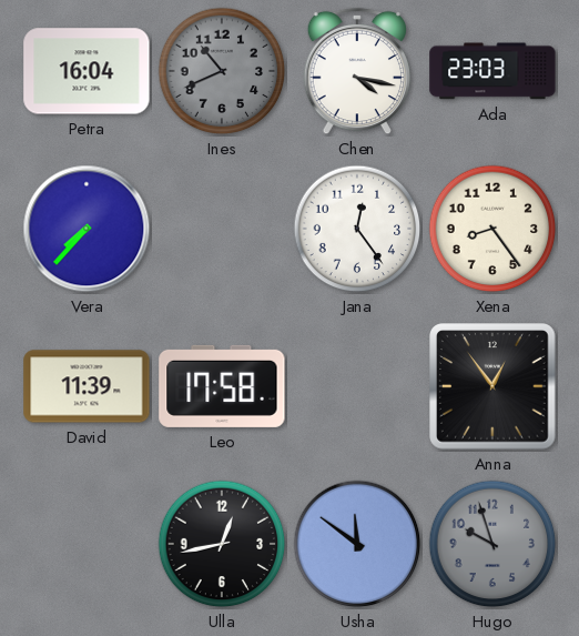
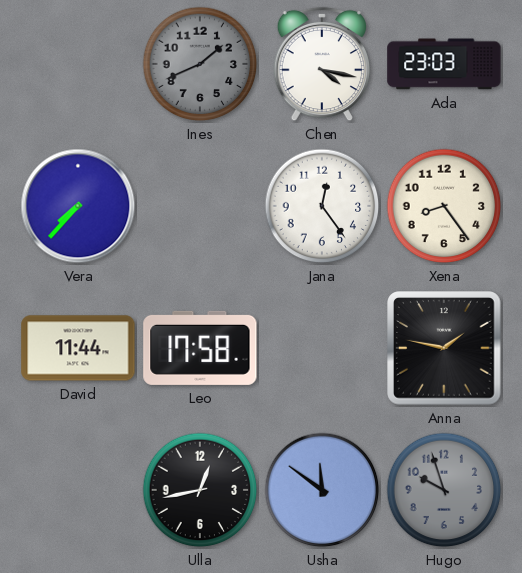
Petra: 16:04 -> none
Ines: 10:41 -> 1:41
David: 11:39 -> 11:44
Anna: 12:54 -> 1:47
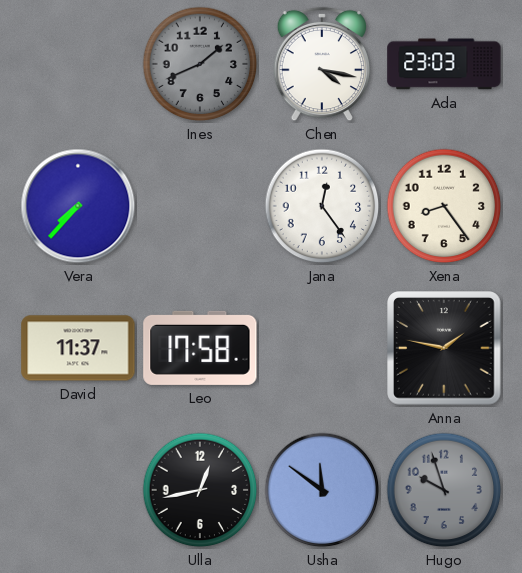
David: 11:44 -> 11:37
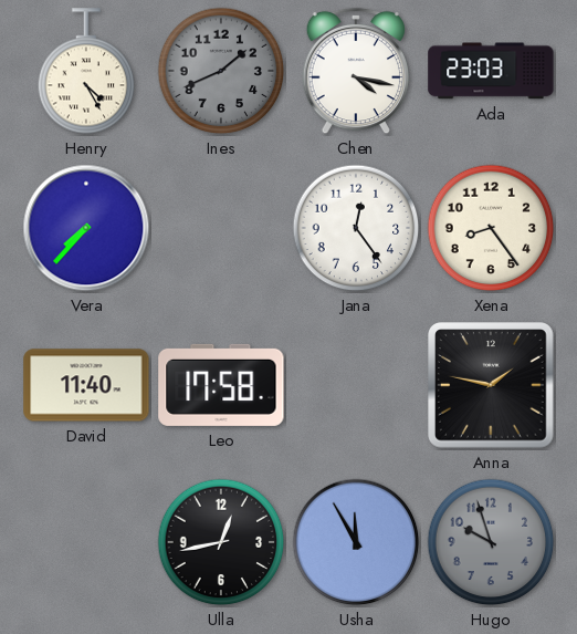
Henry: none -> 4:25
David: 11:37 -> 11:40
Usha: 11:51 -> 11:55
